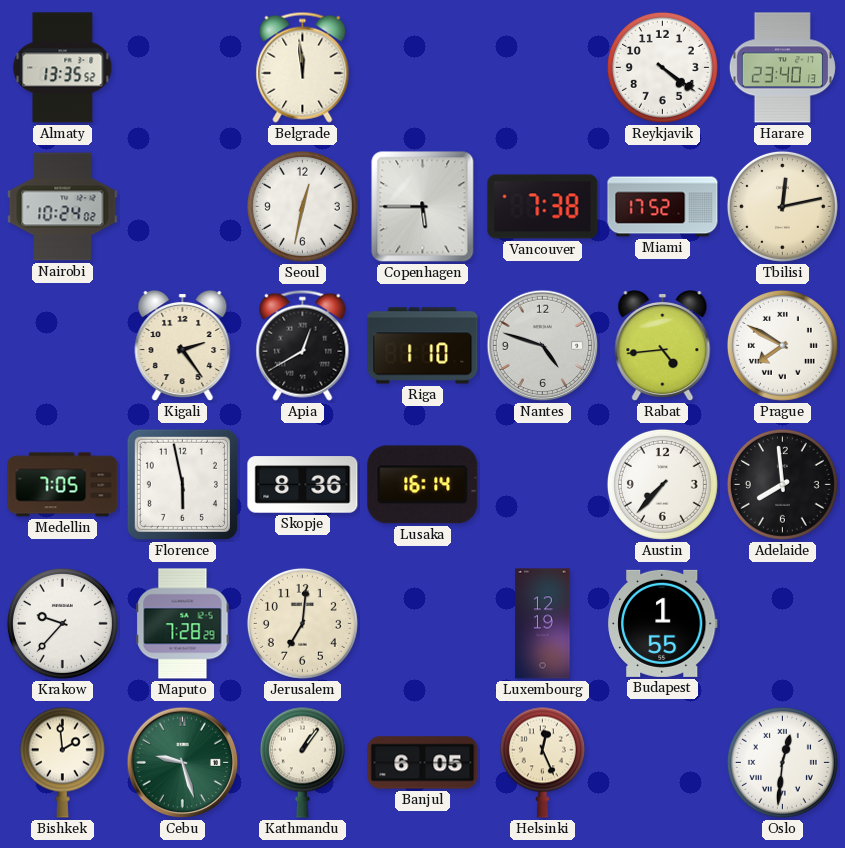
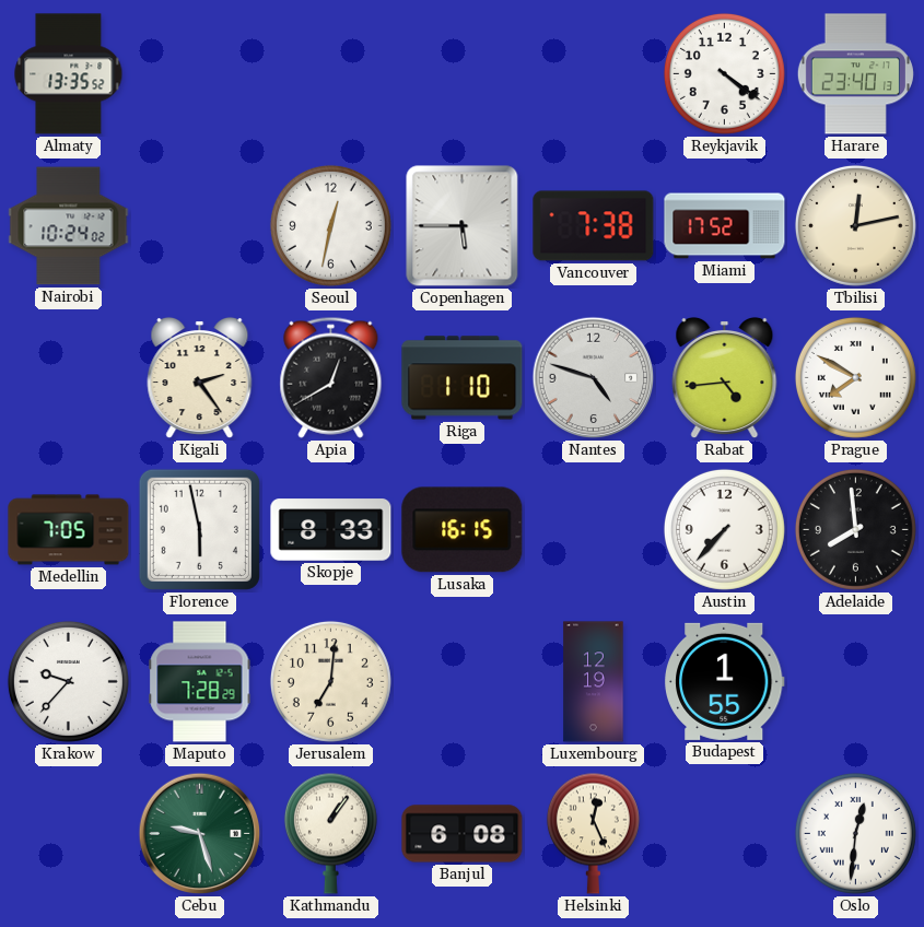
Belgrade: 11:59 -> none
Skopje: 8:36 -> 8:33
Lusaka: 16:14 -> 16:15
Bishkek: 1:59 -> none
Banjul: 6:05 -> 6:08
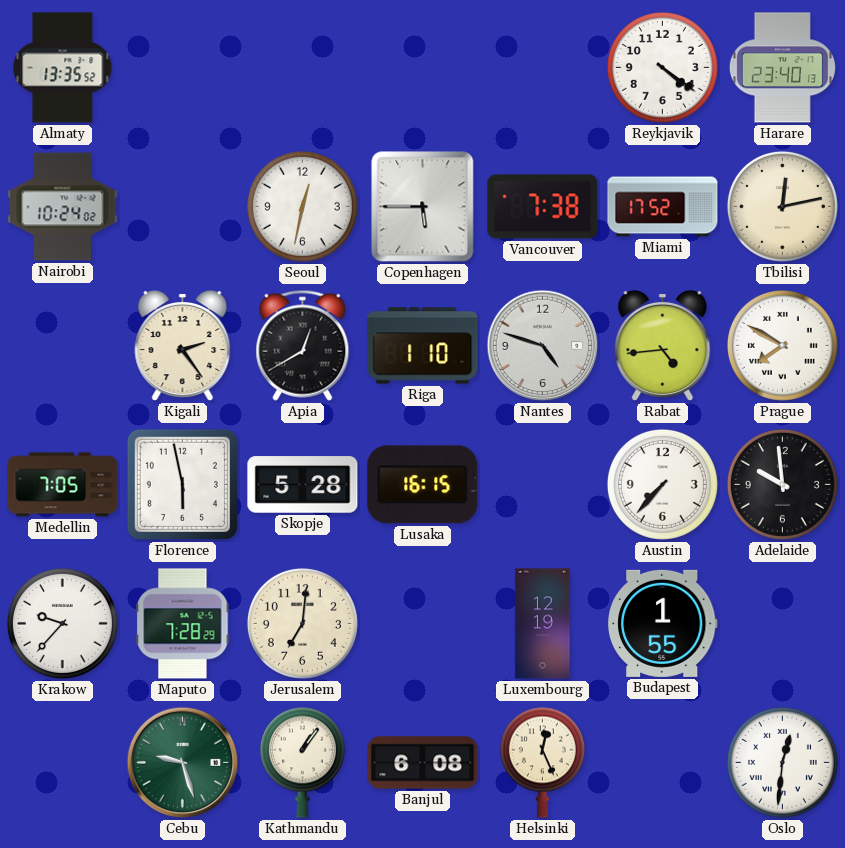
Skopje: 8:33 -> 5:28
Adelaide: 7:59 -> 9:59
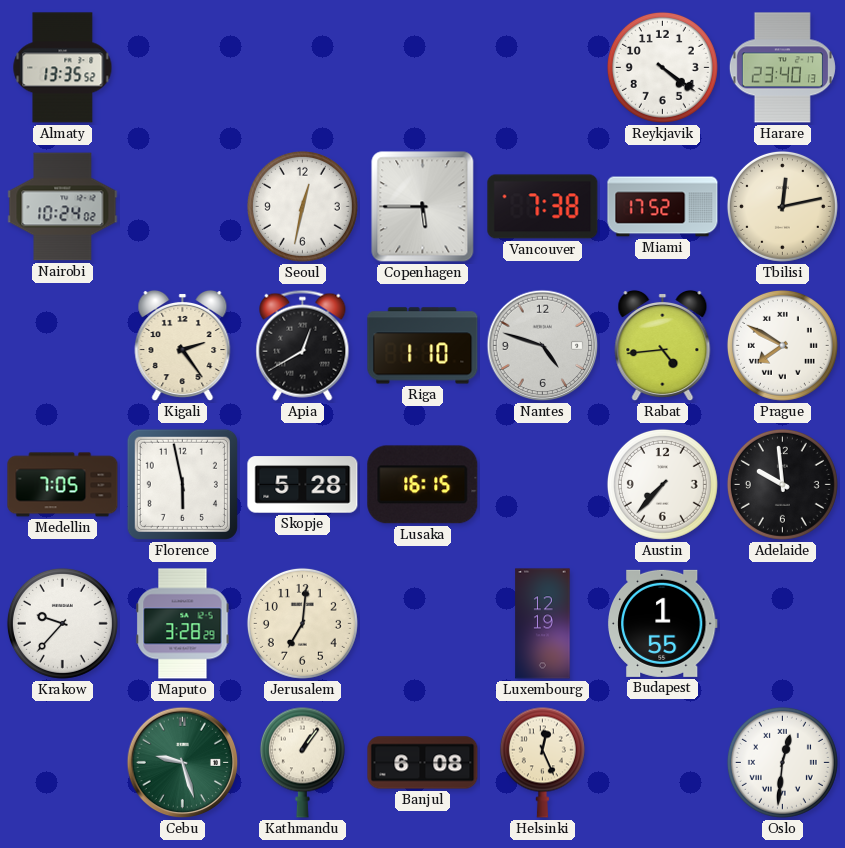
Maputo: 7:28 -> 3:28
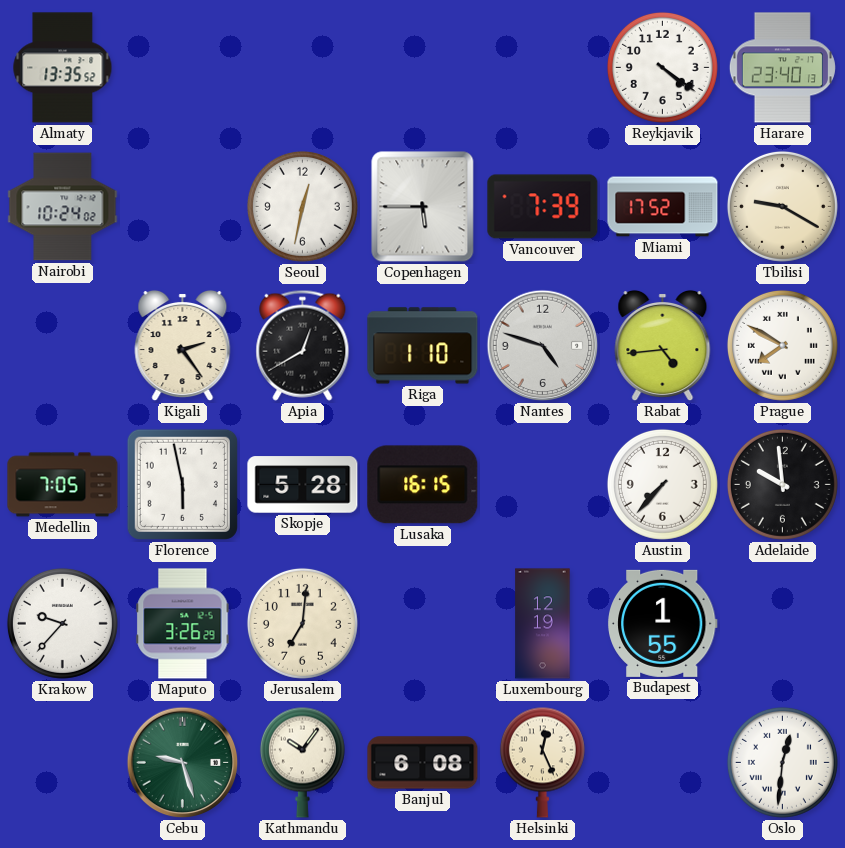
Vancouver: 7:38 -> 7:39
Tbilisi: 12:13 -> 9:20
Maputo: 3:28 -> 3:26
Kathmandu: 1:06 -> 10:06
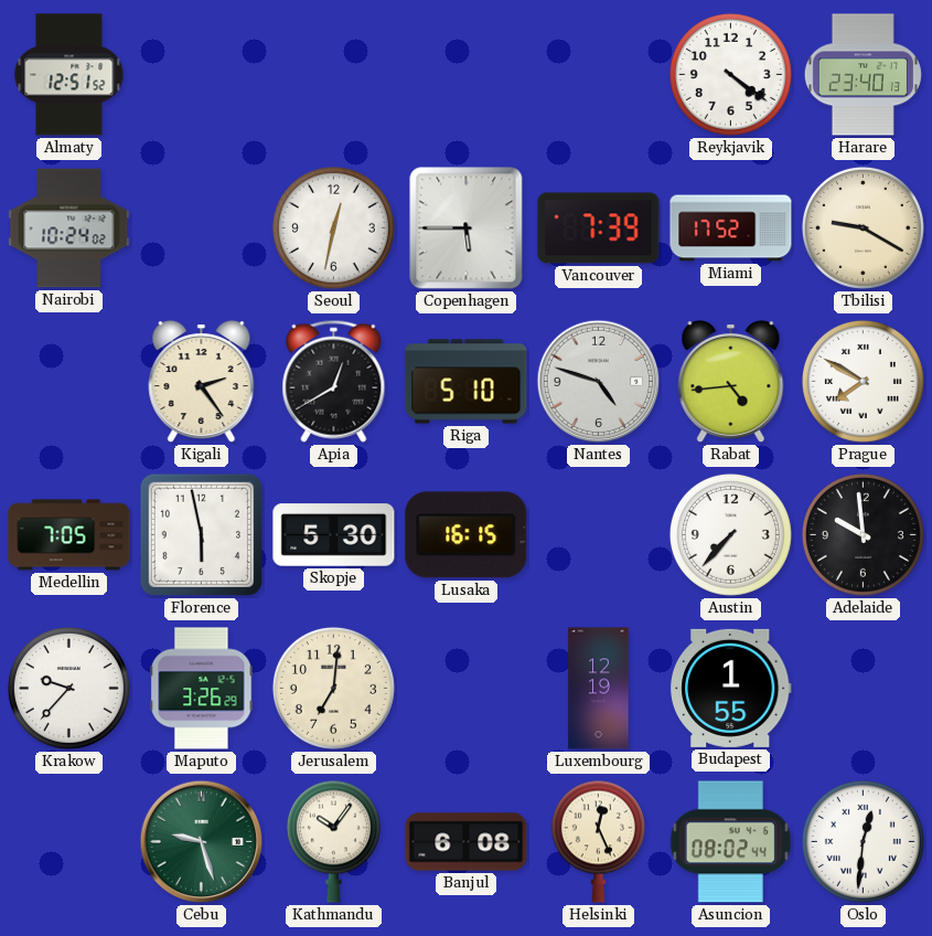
Almaty: 13:35 -> 12:51
Riga: 1:10 -> 5:10
Skopje: 5:28 -> 5:30
Asuncion: none -> 08:02
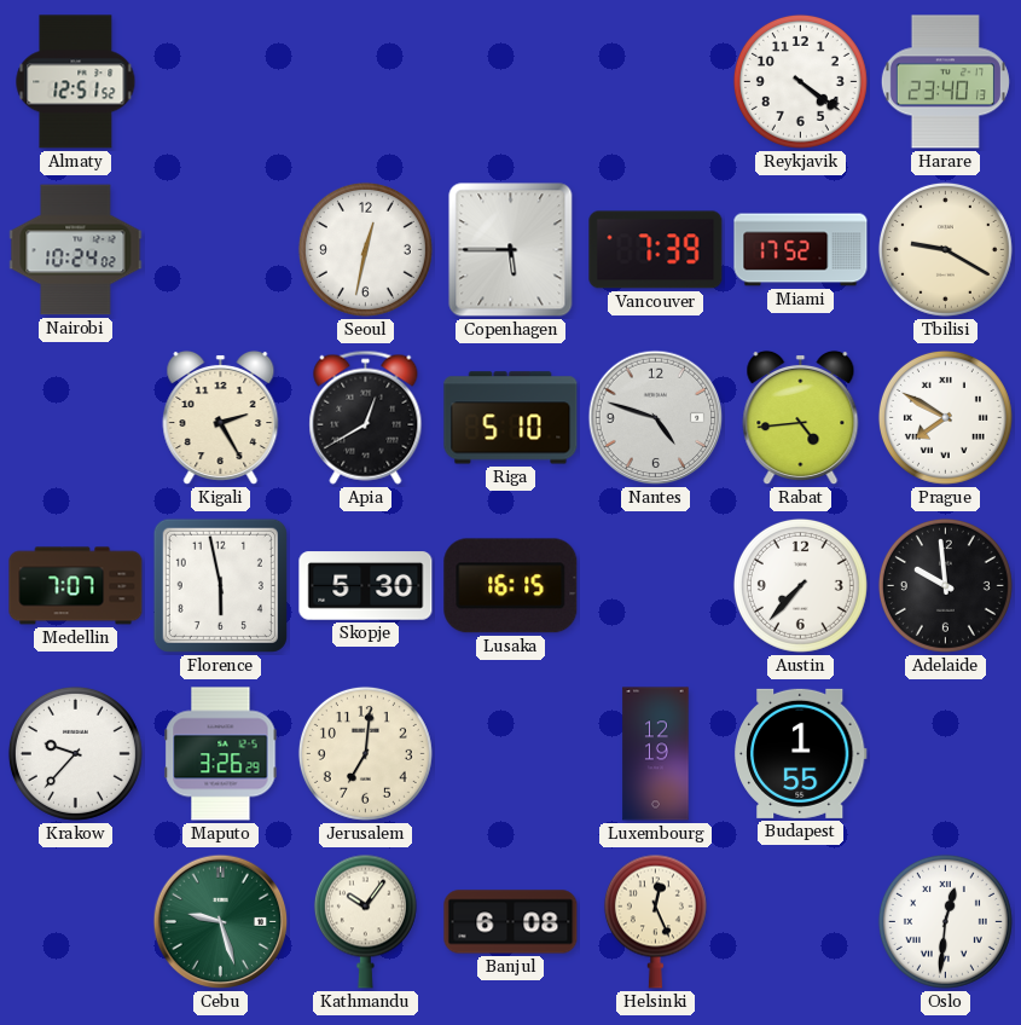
Kigali: 2:24 -> 2:25
Medellin: 7:05 -> 7:07
Asuncion: 08:02 -> none
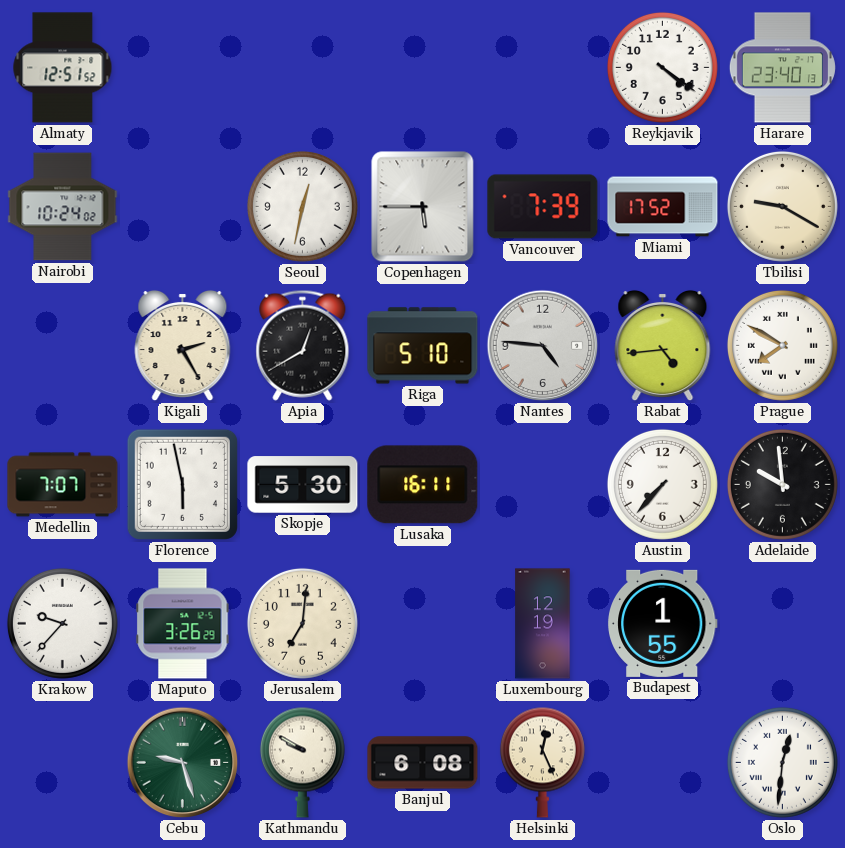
Nantes: 4:48 -> 4:46
Lusaka: 16:15 -> 16:11
Kathmandu: 10:06 -> 9:50
